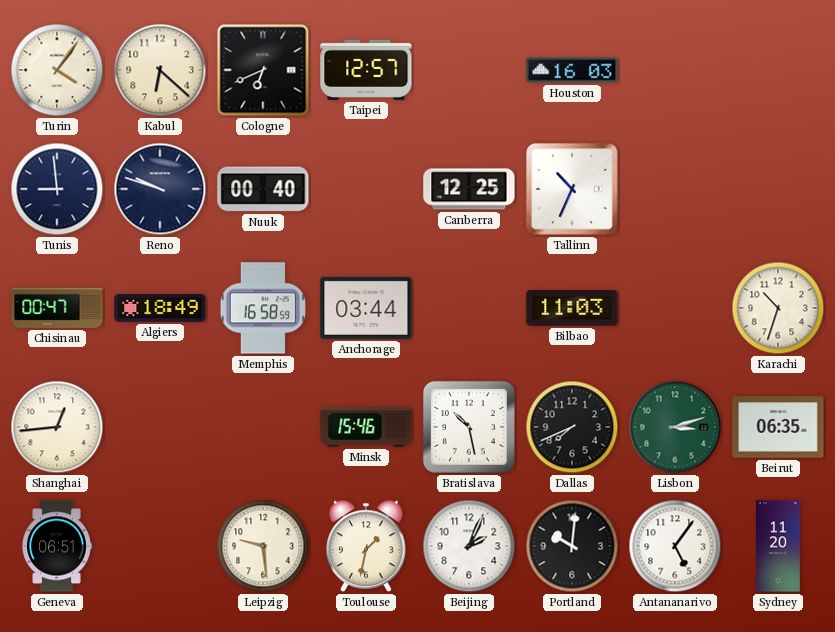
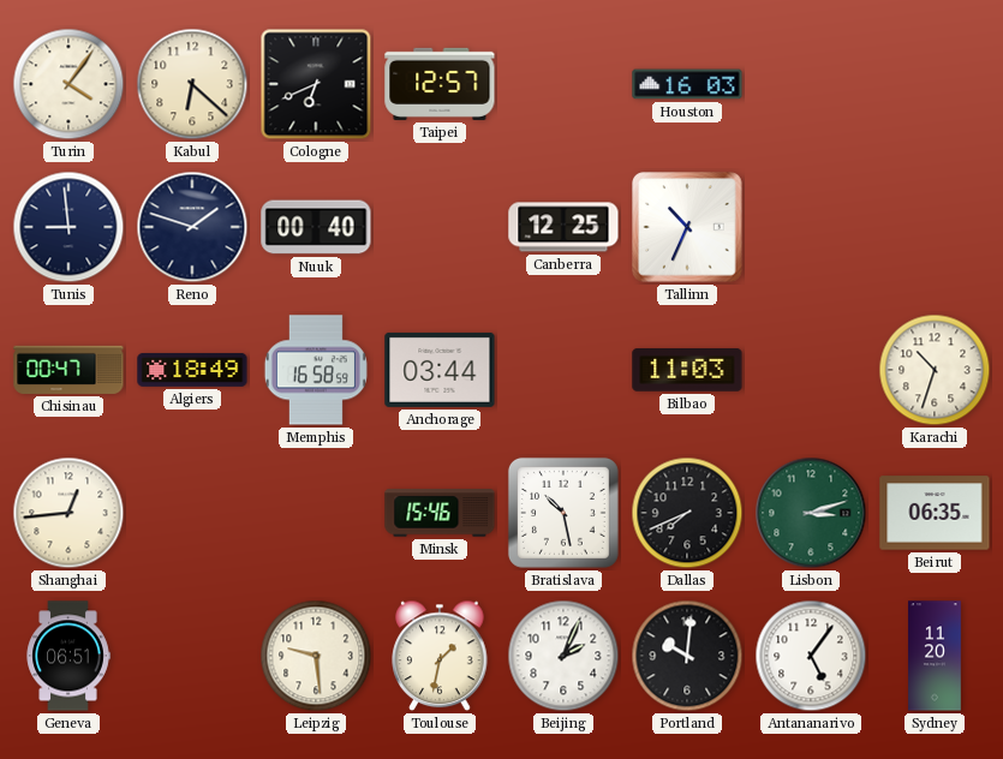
Reno: 9:48 -> 1:48
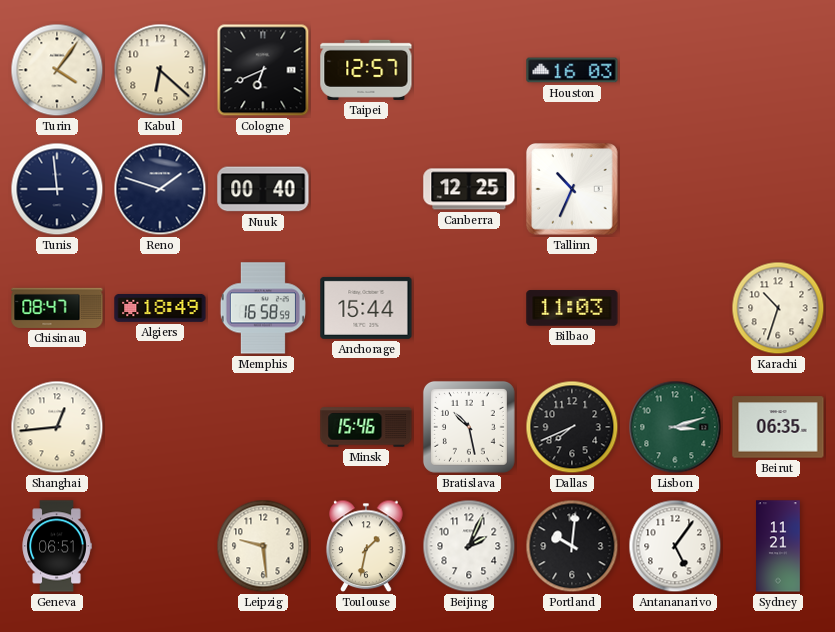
Chisinau: 00:47 -> 08:47
Anchorage: 03:44 -> 15:44
Sydney: 11:20 -> 11:21
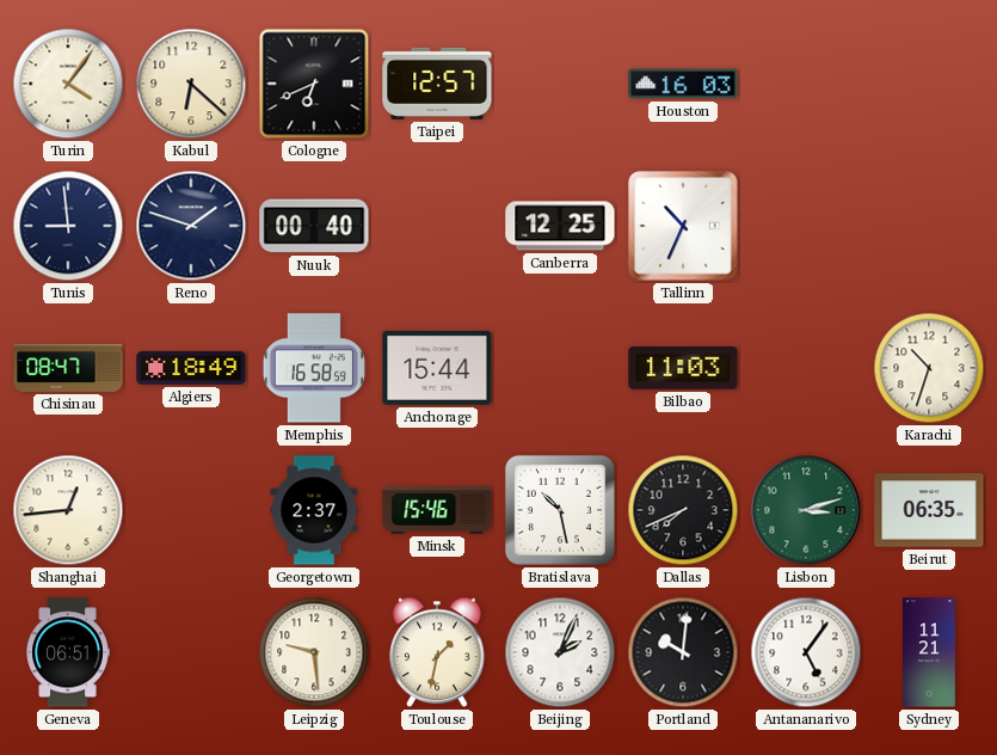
Georgetown: none -> 2:37
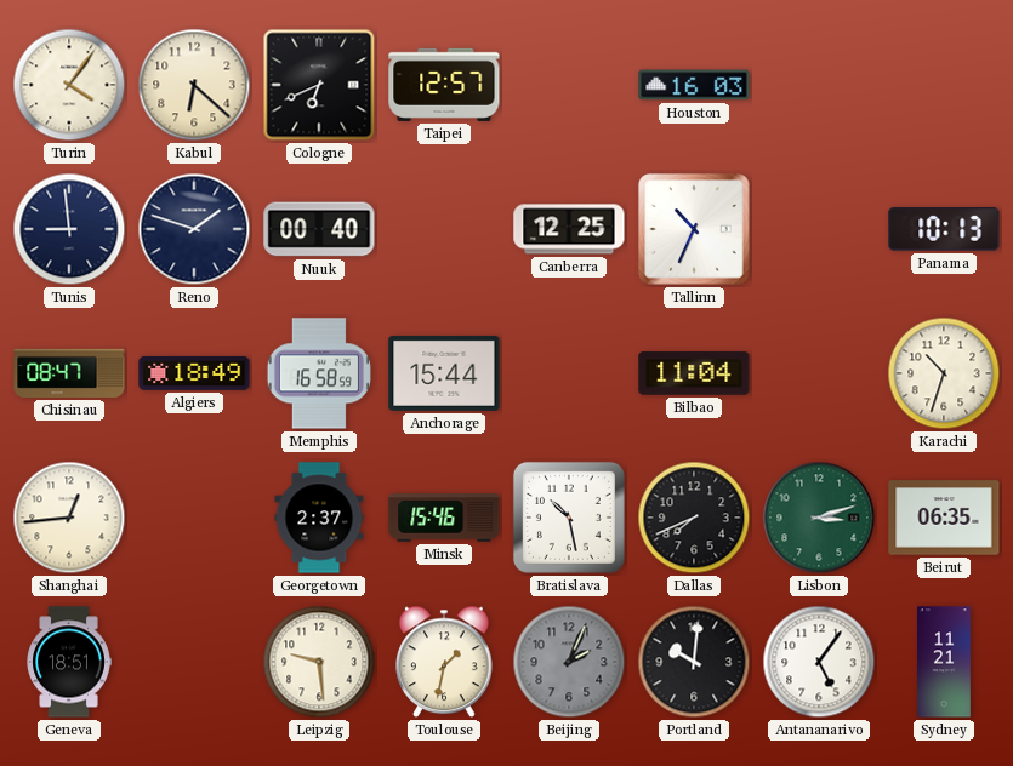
Panama: none -> 10:13
Bilbao: 11:03 -> 11:04
Geneva: 06:51 -> 18:51
Beijing dial: white -> grey
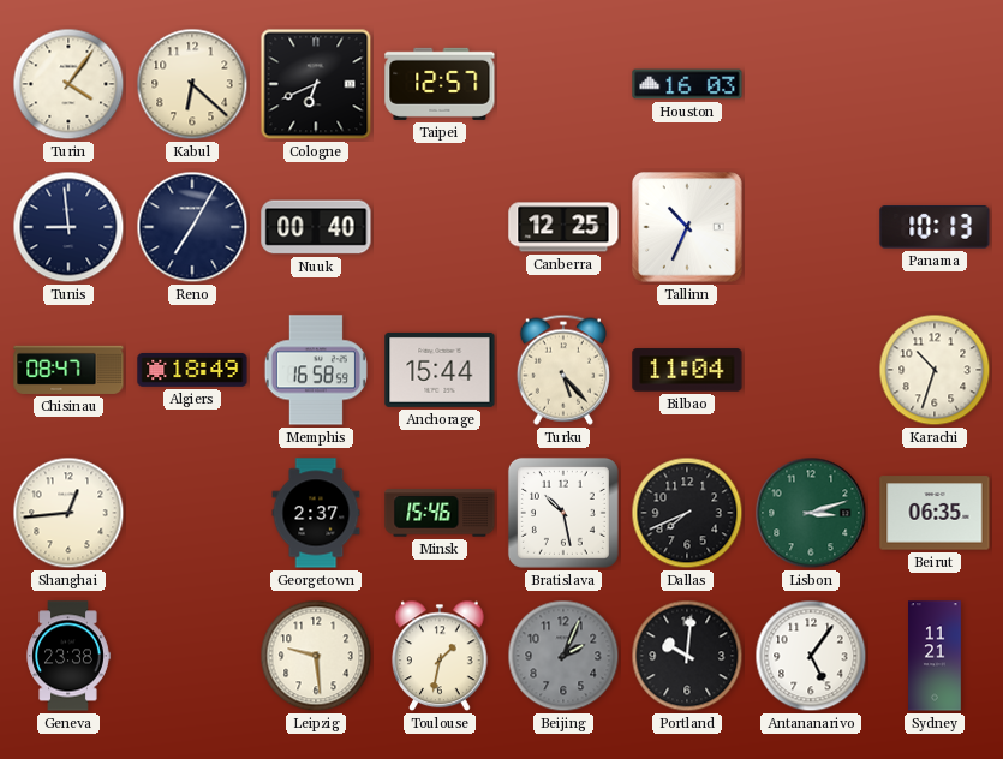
Reno: 1:48 -> 7:05
Turku: none -> 5:23
Geneva: 18:51 -> 23:38
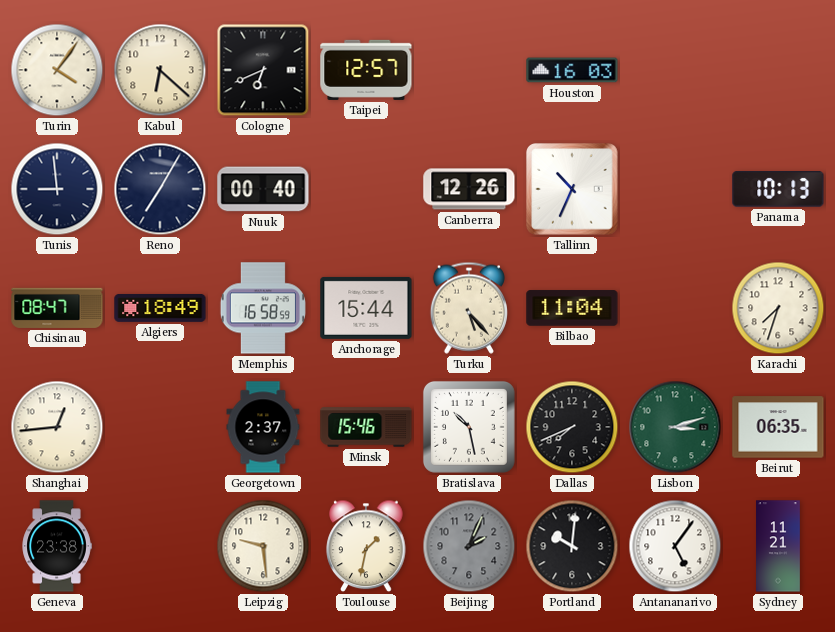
Canberra: 12:25 -> 12:26
Karachi: 10:33 -> 7:33
